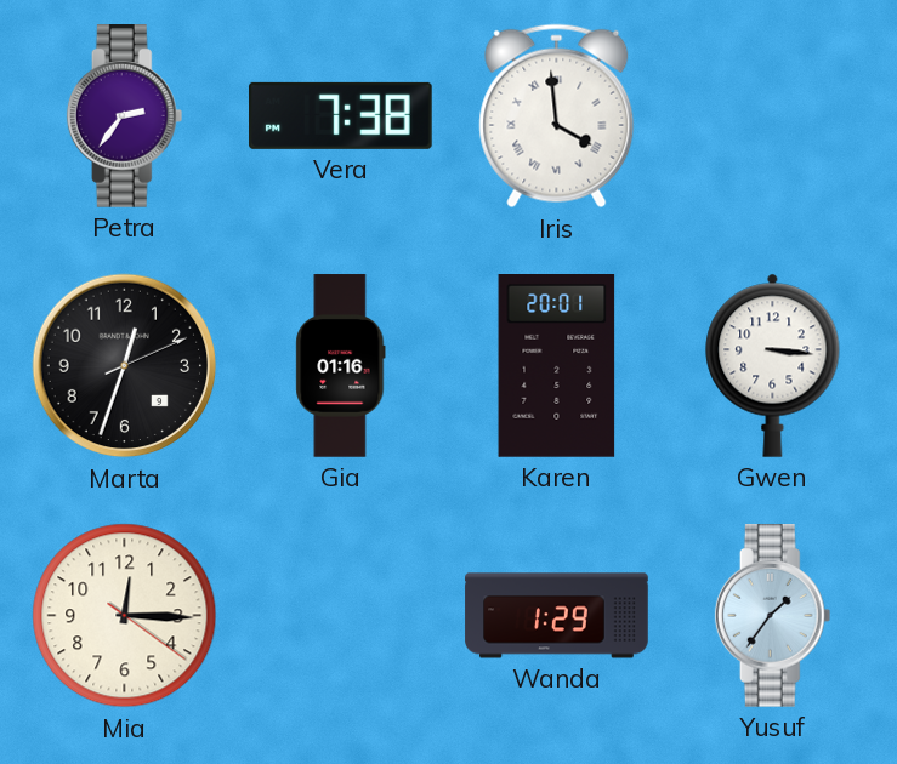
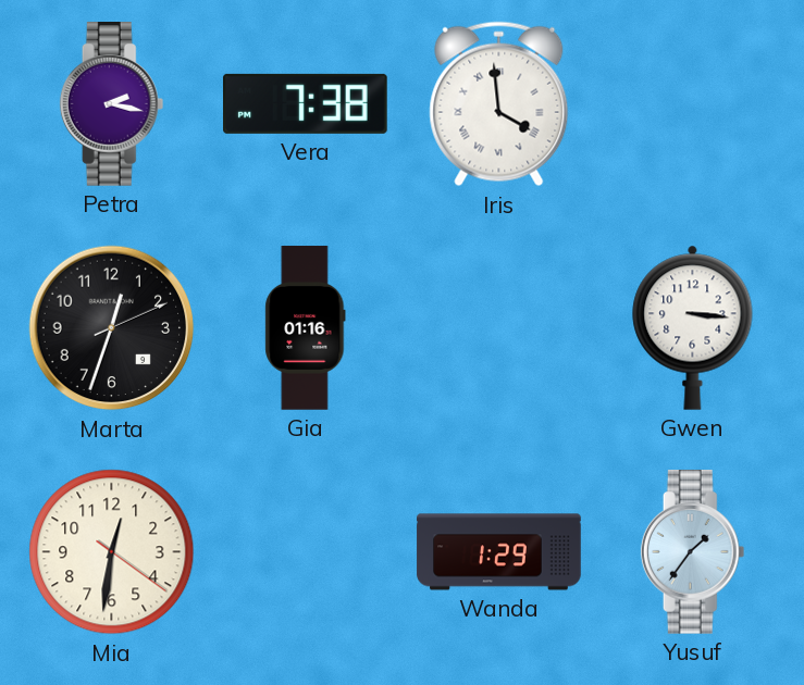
Petra: 2:36 -> 2:17
Karen: 20:01 -> none
Mia: 12:15 -> 12:31
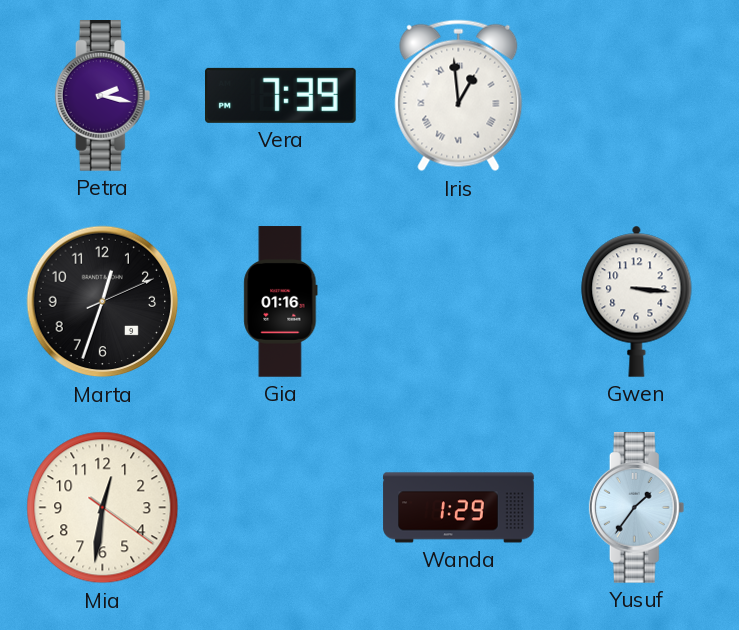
Vera: 7:38 -> 7:39
Iris: 3:59 -> 12:59
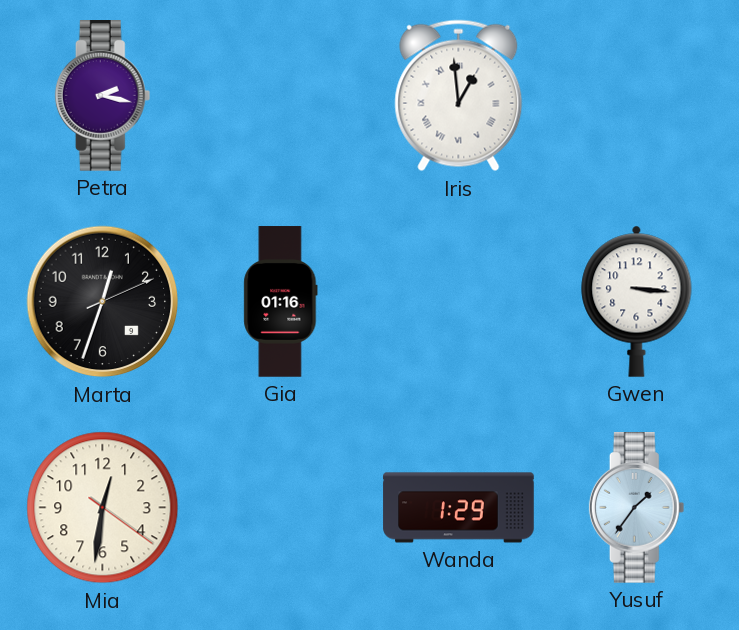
Vera: 7:39 -> none
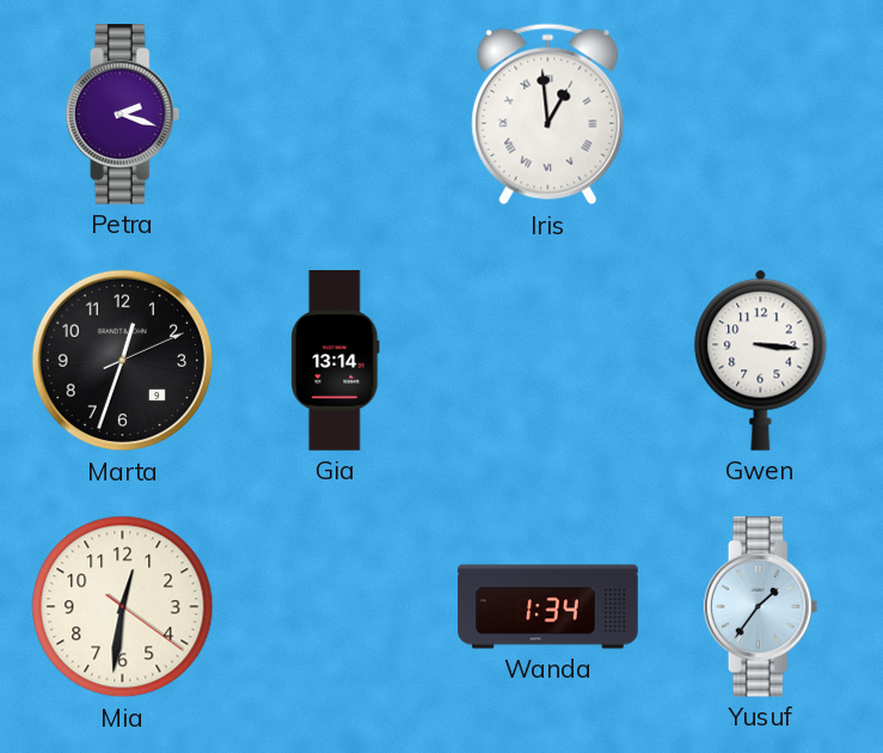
Petra: 2:17 -> 2:18
Gia: 01:16 -> 13:14
Wanda: 1:29 -> 1:34
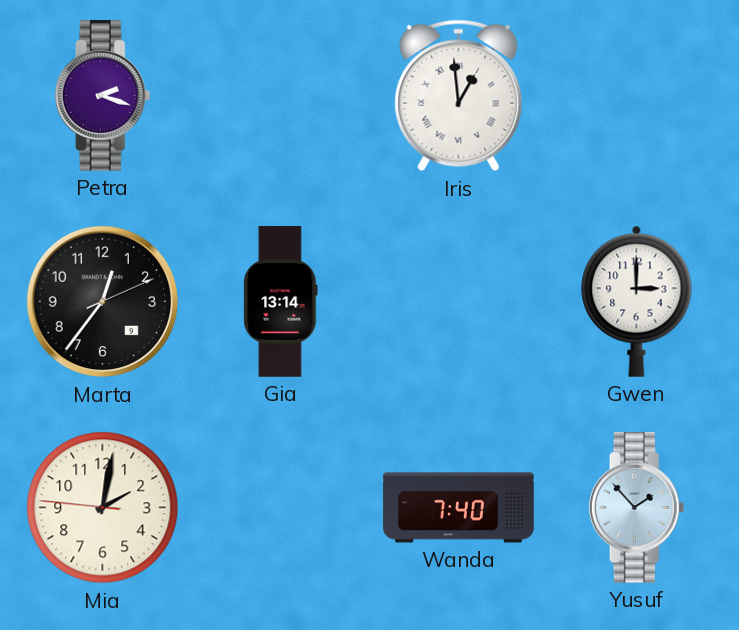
Marta: 12:33 -> 12:36
Gwen: 3:16 -> 3:00
Mia: 12:31 -> 2:01
Wanda: 1:34 -> 7:40
Yusuf: 1:36 -> 1:53
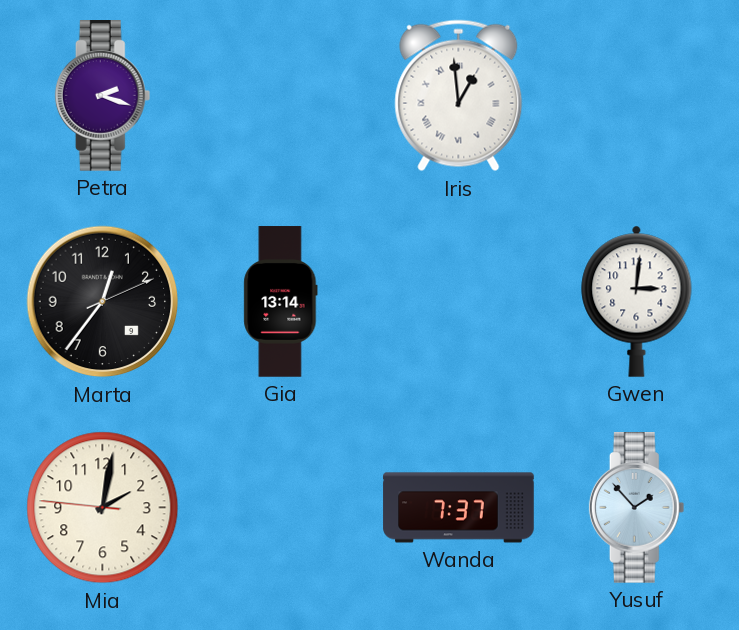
Gwen: 3:00 -> 3:01
Wanda: 7:40 -> 7:37
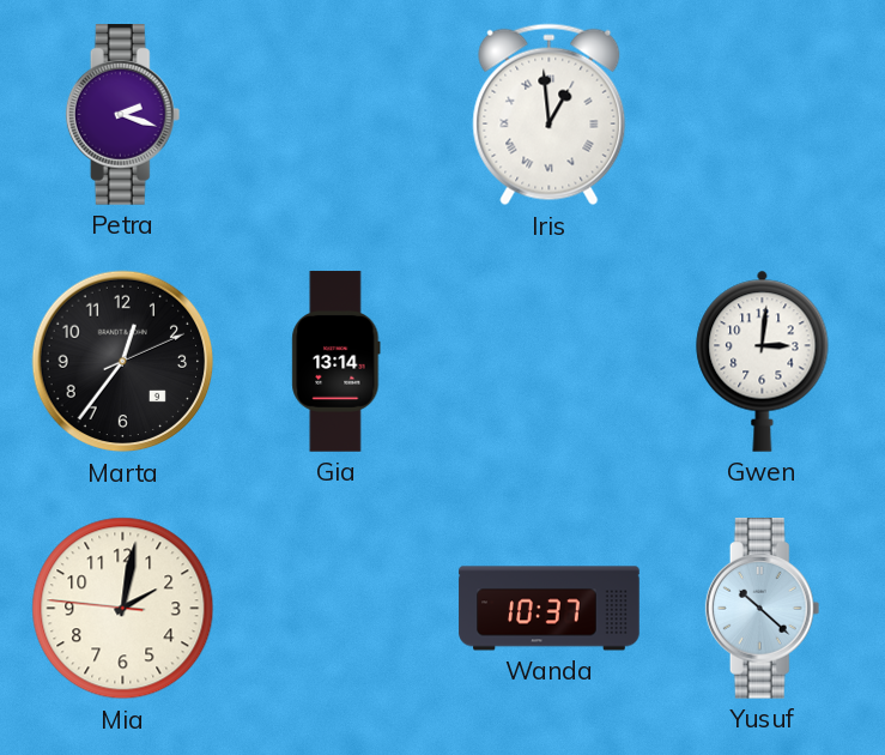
Wanda: 7:37 -> 10:37
Yusuf: 1:53 -> 10:22
